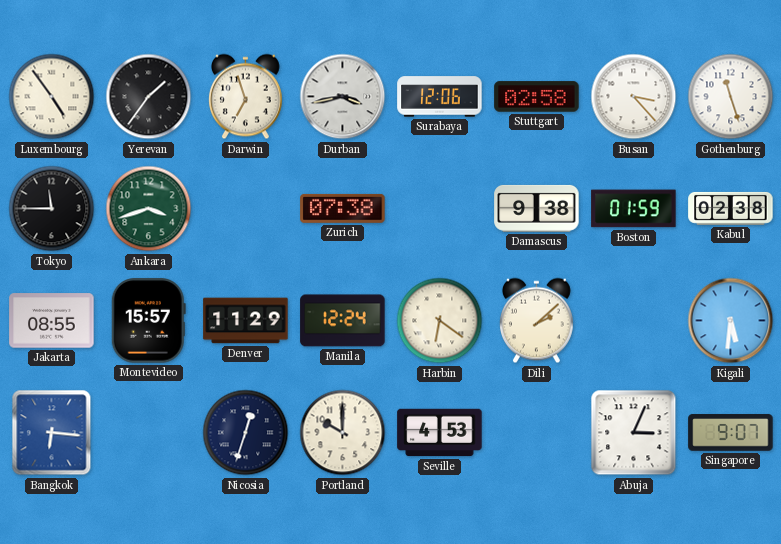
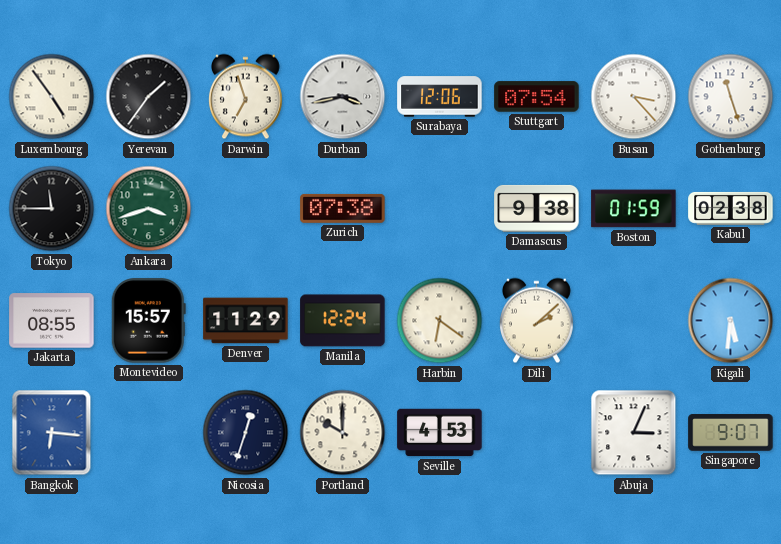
Stuttgart: 02:58 -> 07:54
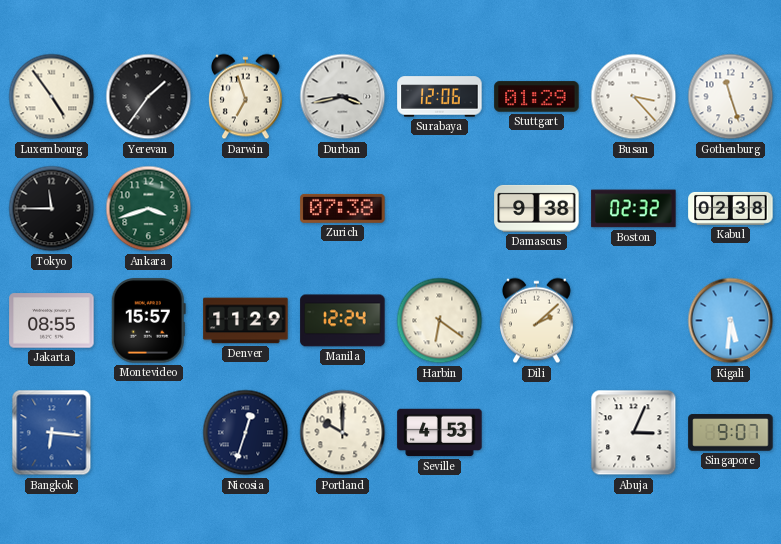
Stuttgart: 07:54 -> 01:29
Boston: 01:59 -> 02:32
